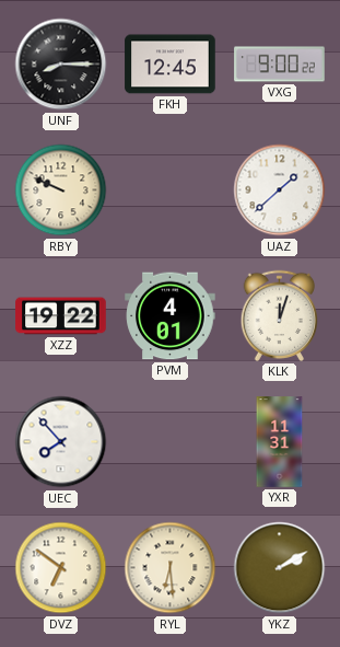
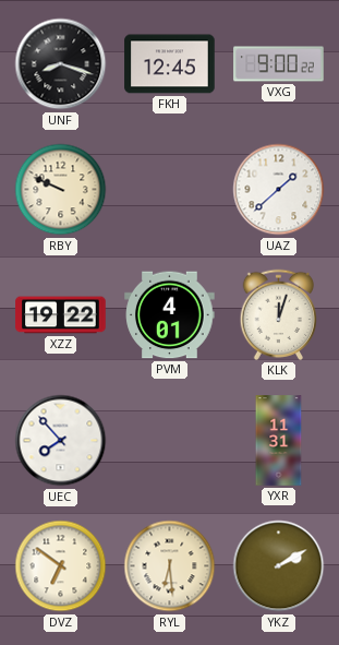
UNF: 8:15 -> 8:18
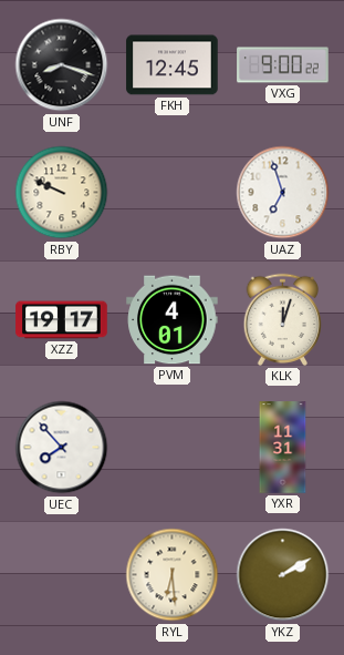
UAZ: 1:38 -> 6:57
XZZ: 19:22 -> 19:17
DVZ: 6:51 -> none
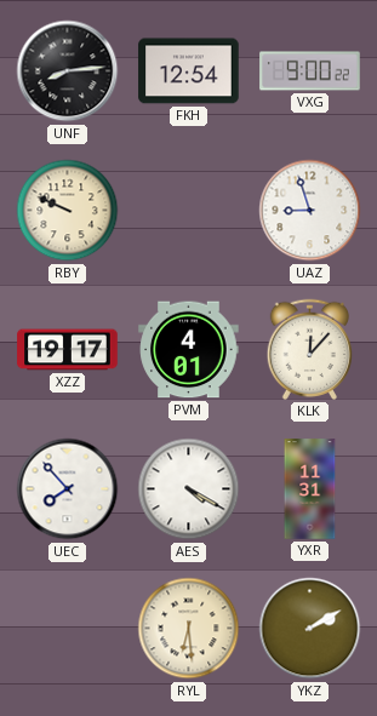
UNF: 8:18 -> 8:14
FKH: 12:45 -> 12:54
UAZ: 6:57 -> 8:57
KLK: 12:03 -> 12:07
AES: none -> 4:20
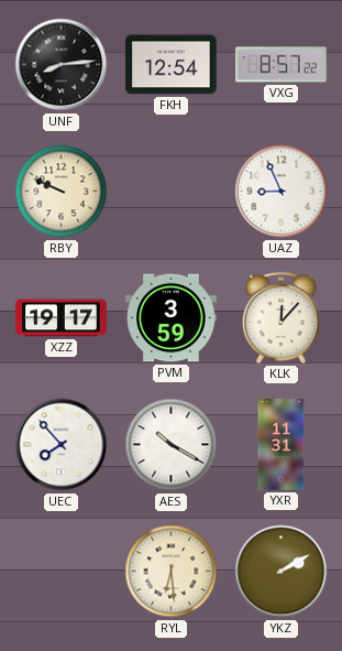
VXG: 9:00 -> 8:57
UAZ: 8:57 -> 8:56
PVM: 4:01 -> 3:59
AES: 4:20 -> 10:20
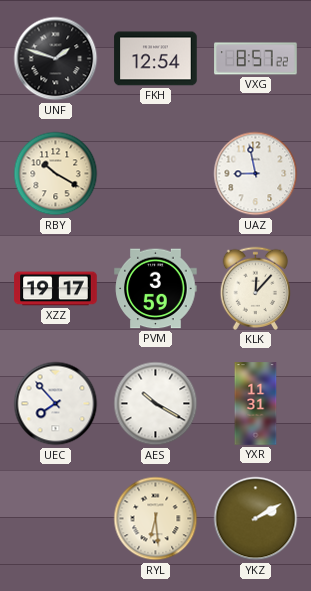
UNF: 8:14 -> 1:48
RBY: 9:49 -> 10:20
UAZ: 8:56 -> 8:58
